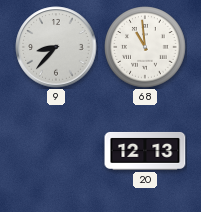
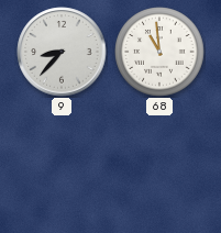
20: 12:13 -> none
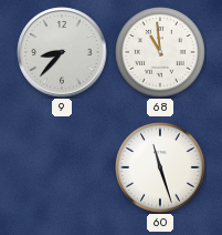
60: none -> 11:27
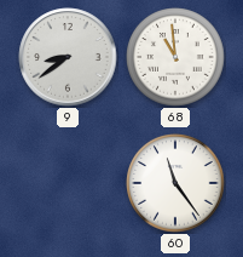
9: 8:37 -> 8:39
60: 11:27 -> 11:24
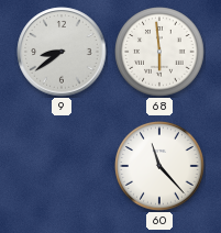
68: 10:59 -> 5:59
60: 11:24 -> 11:23
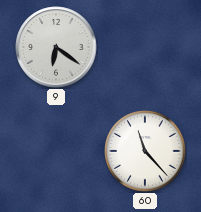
9: 8:39 -> 6:21
68: 5:59 -> none
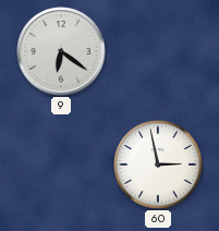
60: 11:23 -> 2:58
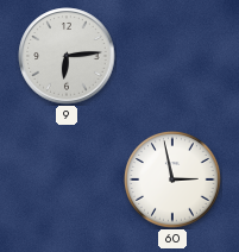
9: 6:21 -> 6:14
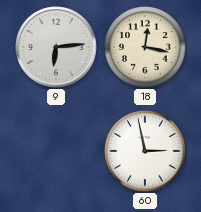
18: none -> 12:17
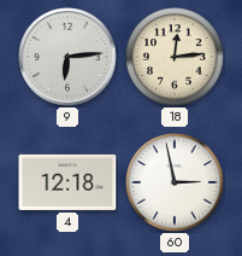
18: 12:17 -> 12:14
4: none -> 12:18
